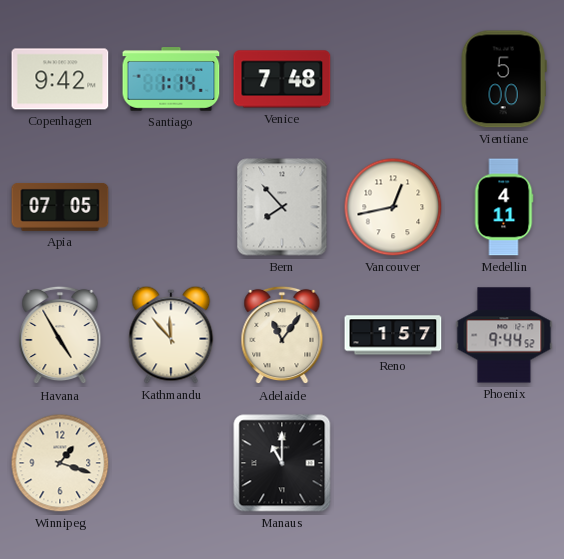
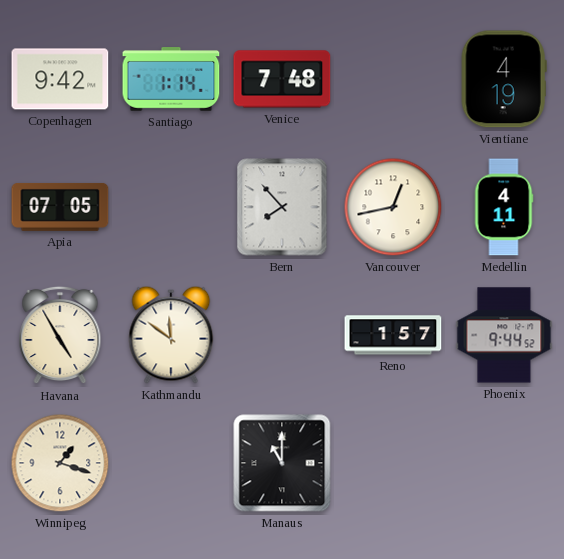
Vientiane: 5:00 -> 4:19
Kathmandu: 11:53 -> 11:51
Adelaide: 11:06 -> none
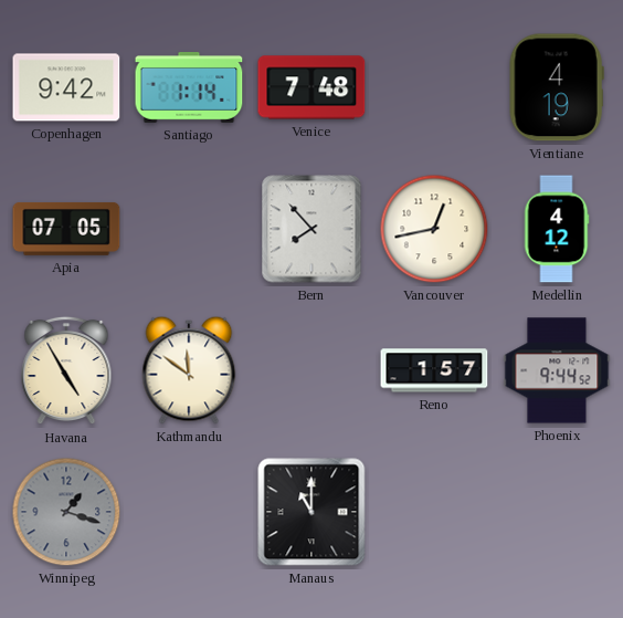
Medellin: 4:11 -> 4:12
Winnipeg dial: cream -> grey
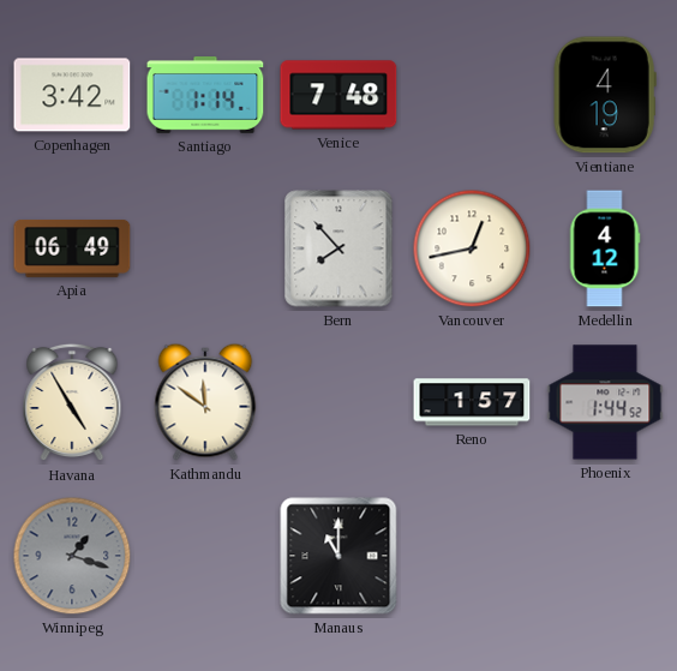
Copenhagen: 9:42 -> 3:42
Apia: 07:05 -> 06:49
Phoenix: 9:44 -> 1:44
